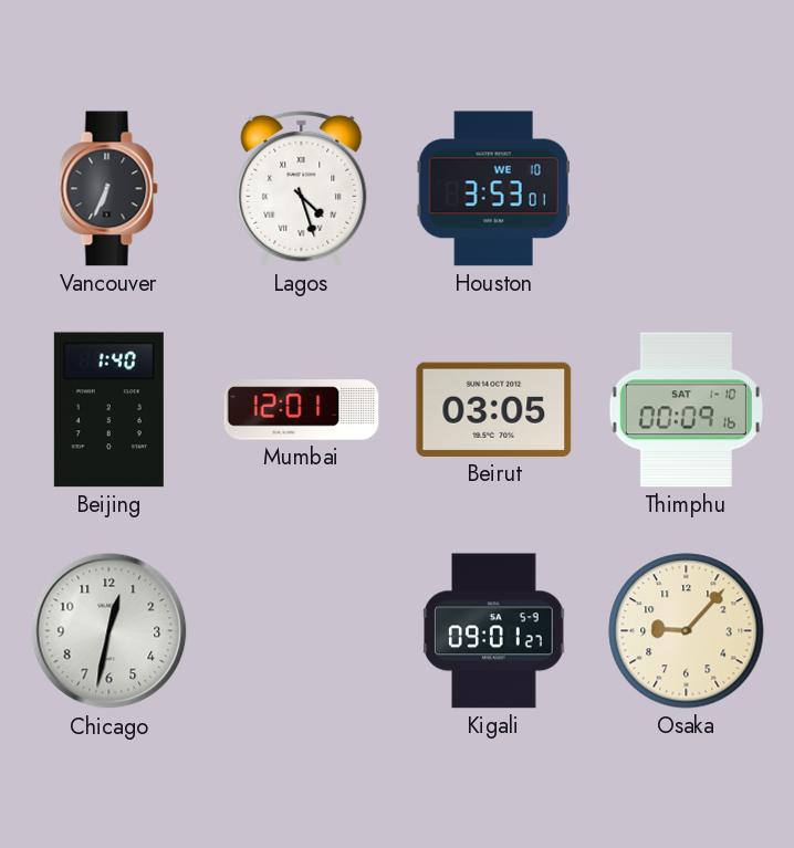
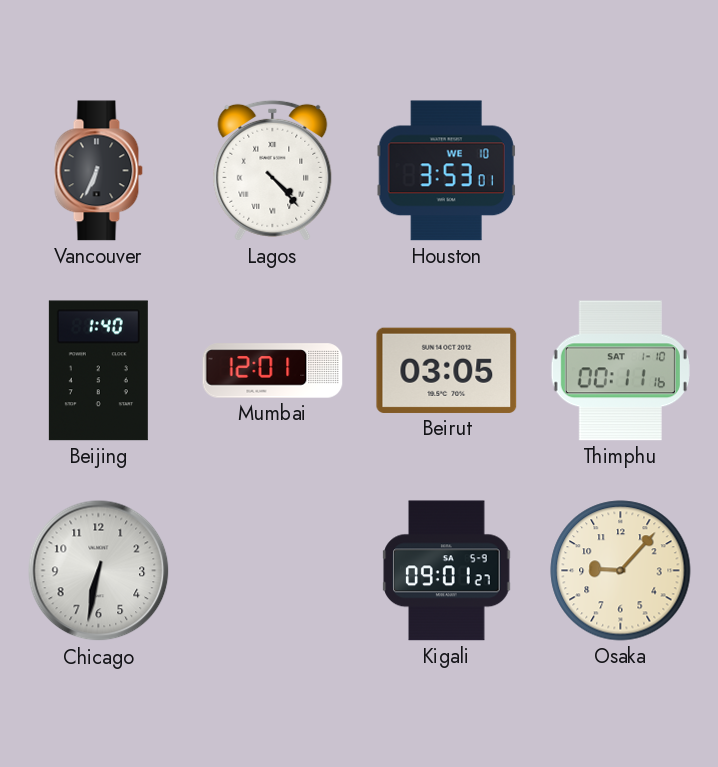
Lagos: 4:27 -> 4:23
Thimphu: 00:09 -> 00:11
Chicago: 12:32 -> 6:32
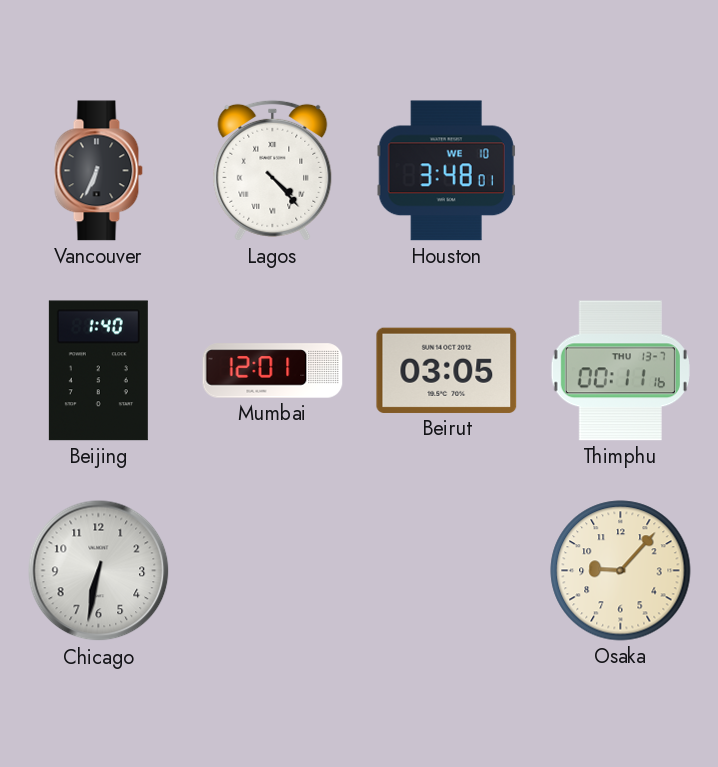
Houston: 3:53 -> 3:48
Thimphu date: SAT 1-10 -> THU 13-7
Kigali: 09:01 -> none
